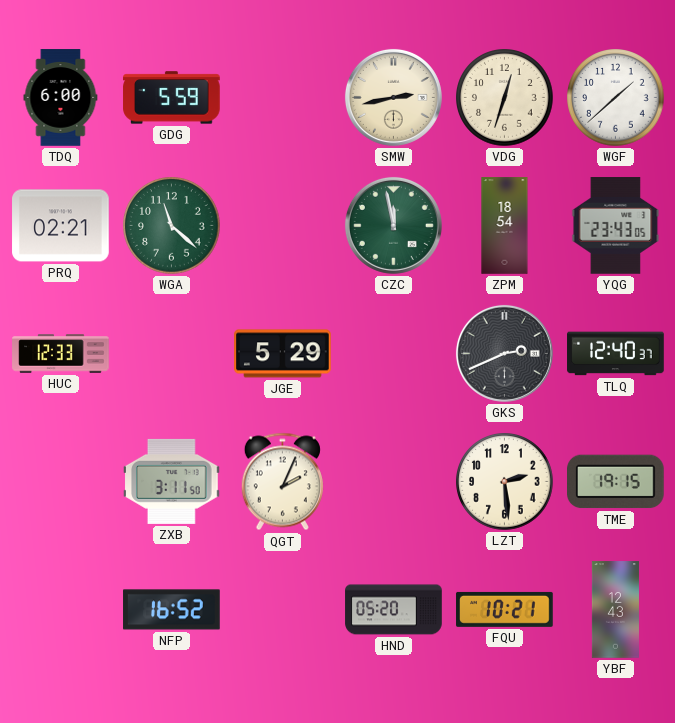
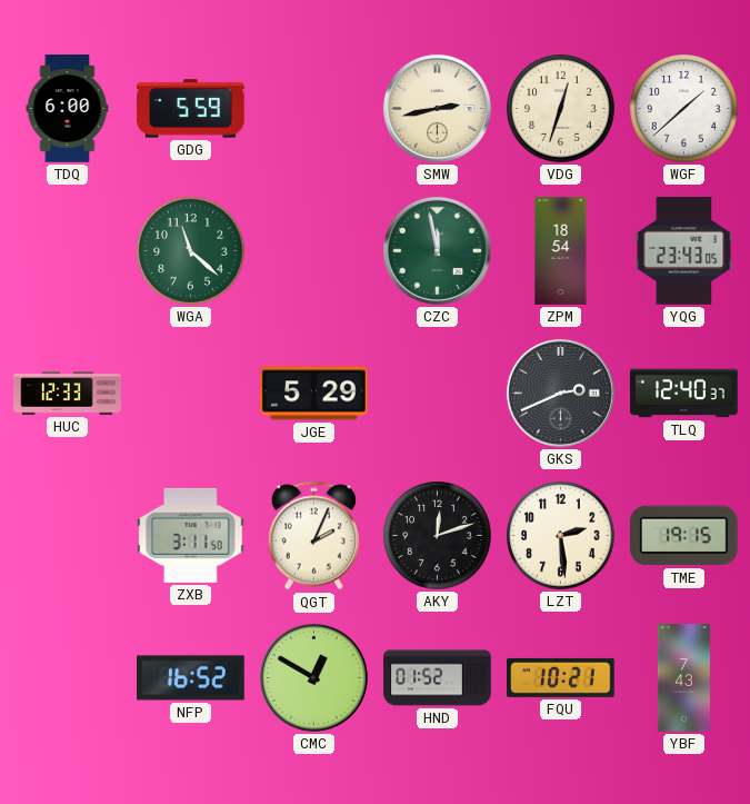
PRQ: 02:21 -> none
AKY: none -> 12:12
CMC: none -> 12:50
HND: 05:20 -> 01:52
YBF: 12:43 -> 7:43
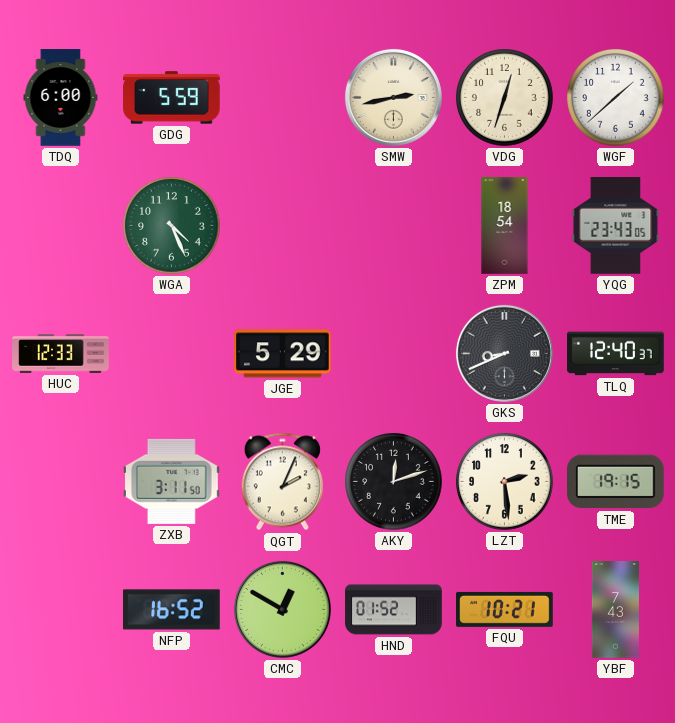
WGA: 11:22 -> 4:26
CZC: 11:58 -> none
GKS: 2:41 -> 8:41
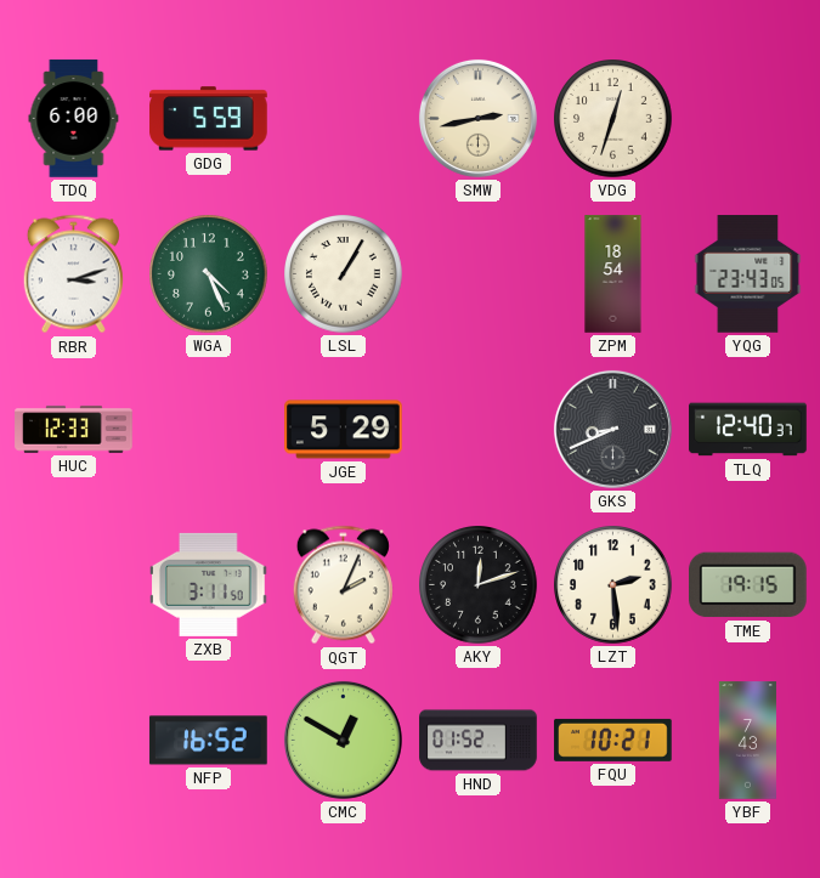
WGF: 1:38 -> none
RBR: none -> 3:12
LSL: none -> 1:05
